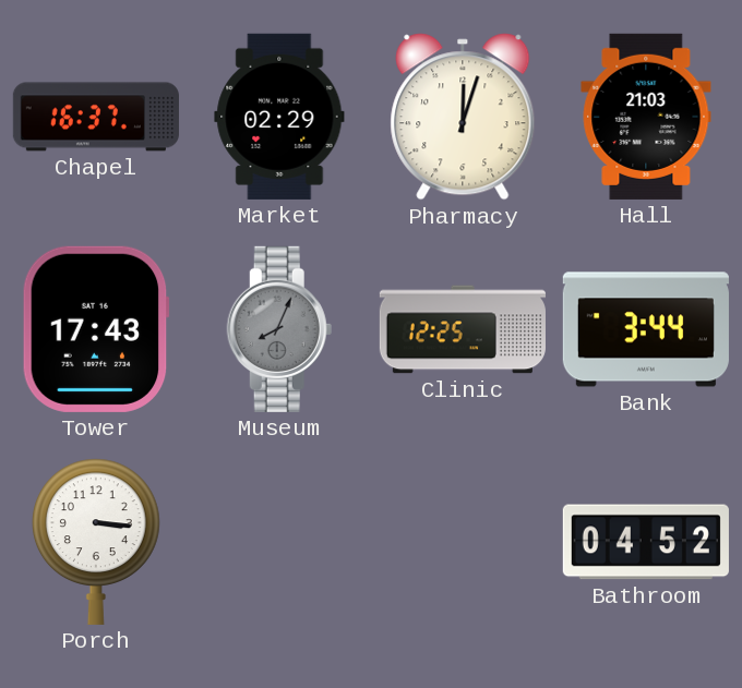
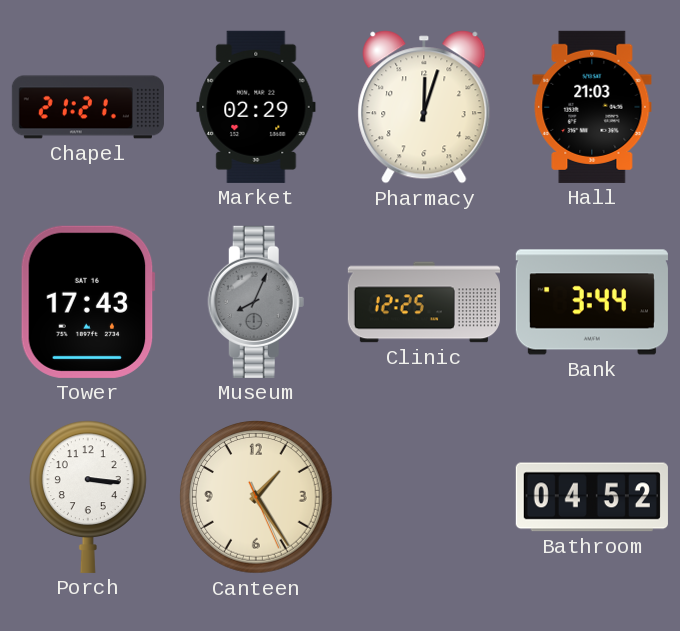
Chapel: 16:37 -> 21:21
Canteen: none -> 1:24
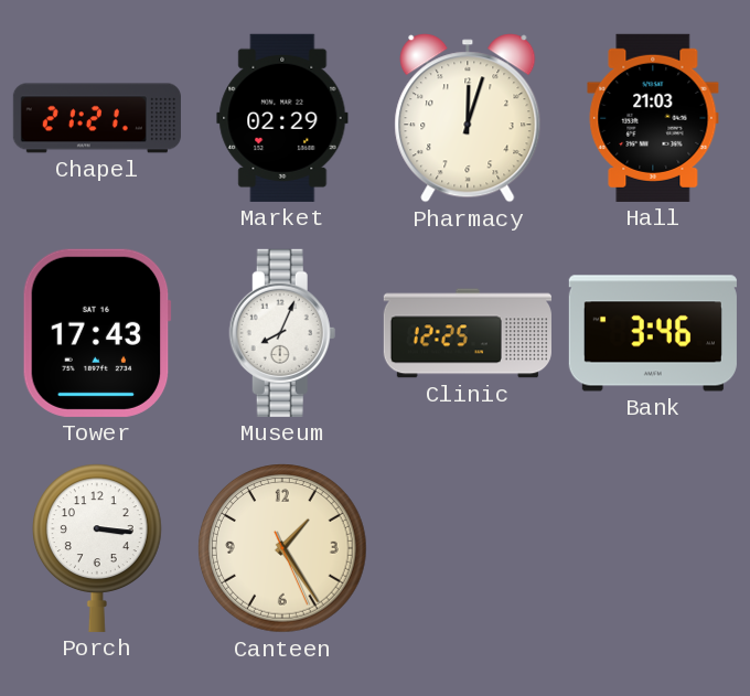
Museum dial: grey -> white
Bank: 3:44 -> 3:46
Bathroom: 04:52 -> none
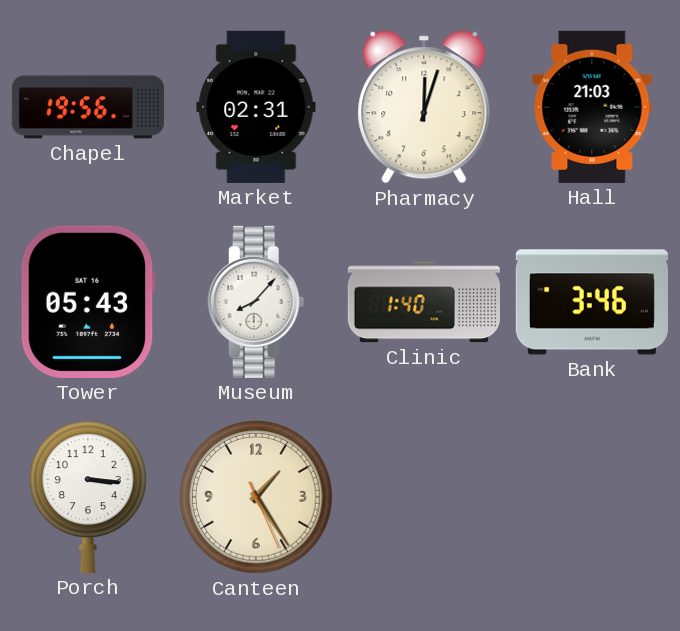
Chapel: 21:21 -> 19:56
Market: 02:29 -> 02:31
Tower: 17:43 -> 05:43
Museum: 8:04 -> 8:07
Clinic: 12:25 -> 1:40
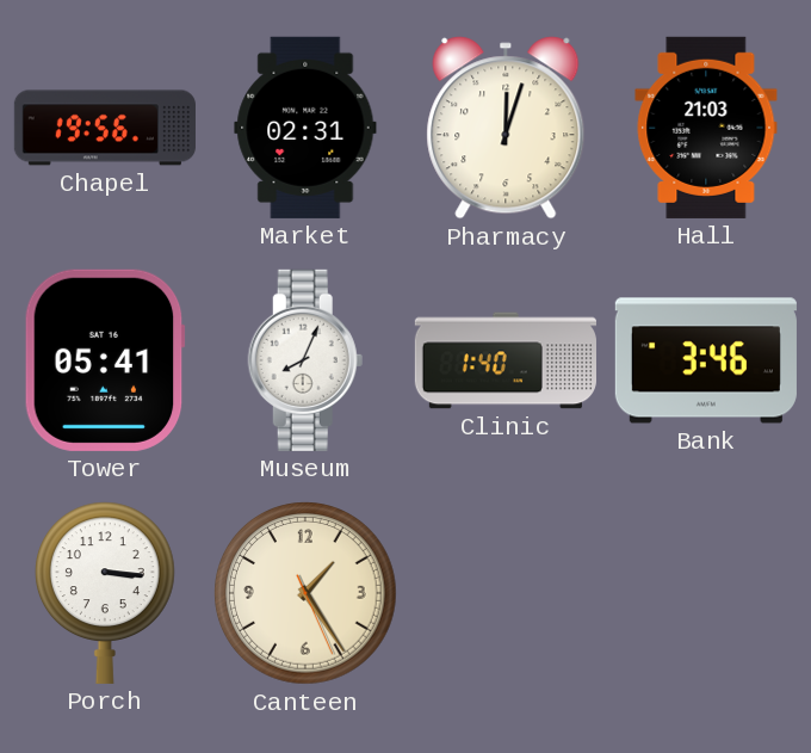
Tower: 05:43 -> 05:41
Museum: 8:07 -> 8:04
